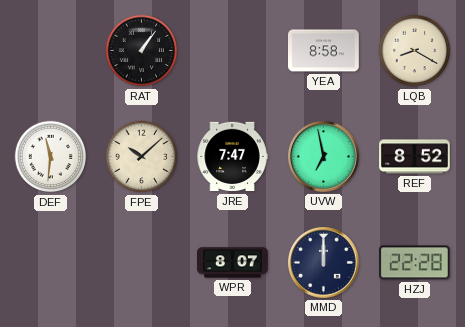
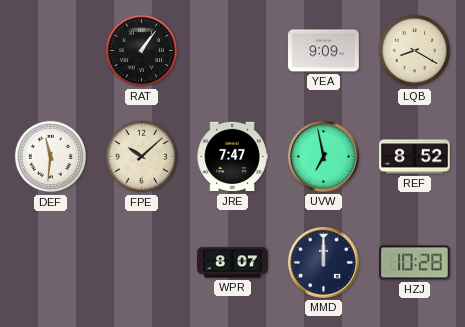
YEA: 8:58 -> 9:09
HZJ: 22:28 -> 10:28
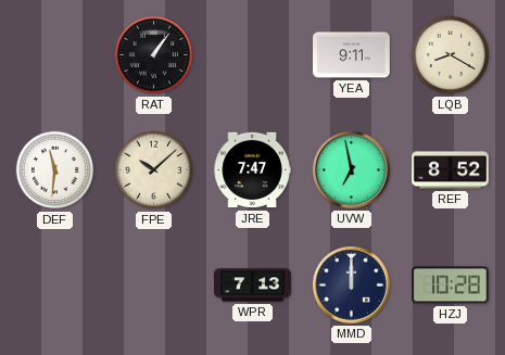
YEA: 9:09 -> 9:11
WPR: 8:07 -> 7:13
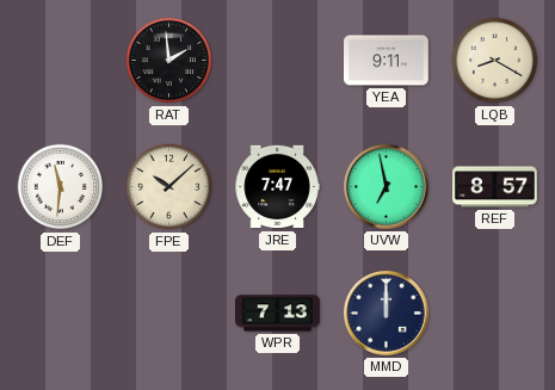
RAT: 1:06 -> 1:59
REF: 8:52 -> 8:57
HZJ: 10:28 -> none
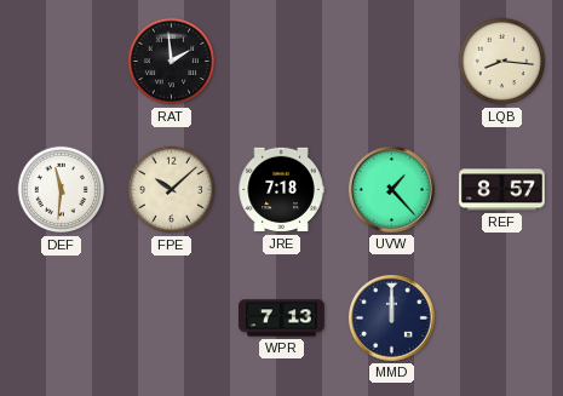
YEA: 9:11 -> none
LQB: 8:20 -> 8:16
JRE: 7:47 -> 7:18
UVW: 6:58 -> 1:23
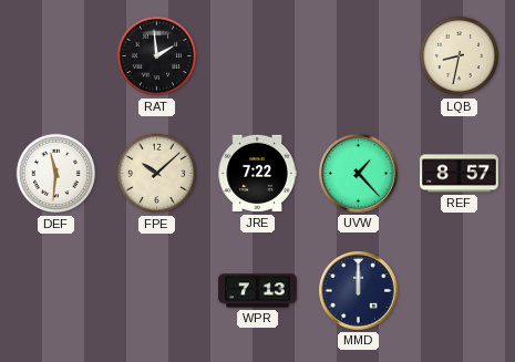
LQB: 8:16 -> 8:32
JRE: 7:18 -> 7:22
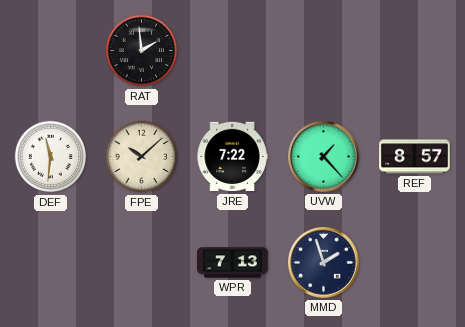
LQB: 8:32 -> none
MMD: 12:00 -> 1:57
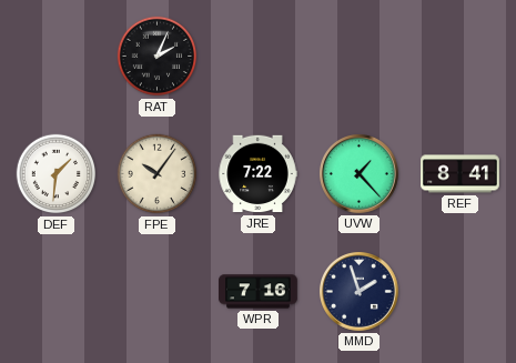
RAT: 1:59 -> 2:04
DEF: 11:31 -> 1:31
FPE: 10:08 -> 10:06
REF: 8:57 -> 8:41
WPR: 7:13 -> 7:16
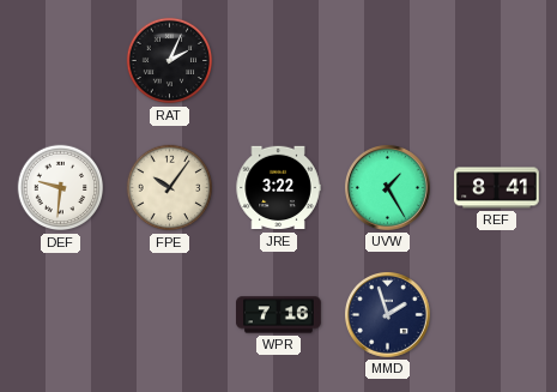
DEF: 1:31 -> 9:31
JRE: 7:22 -> 3:22
UVW: 1:23 -> 1:25
